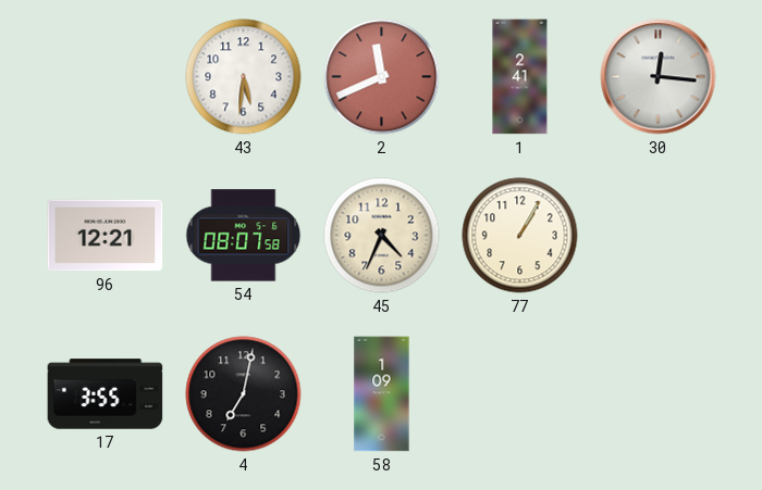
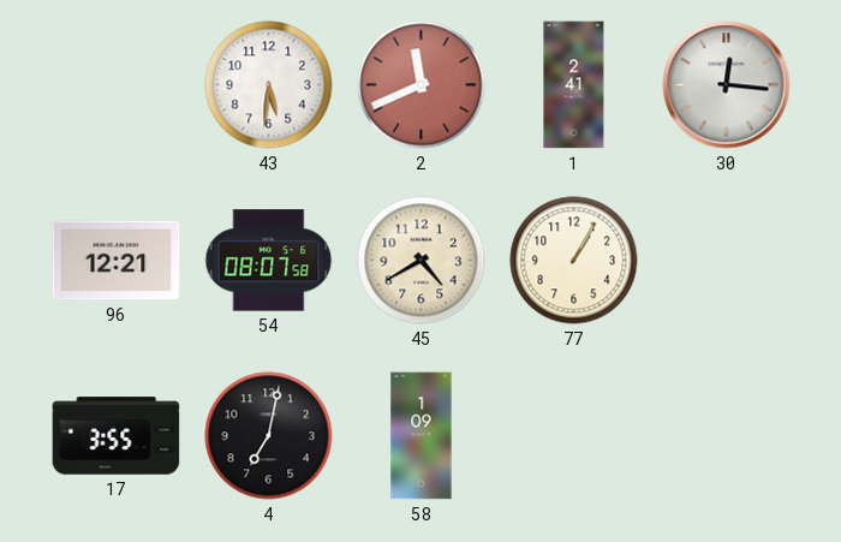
45: 4:34 -> 4:40
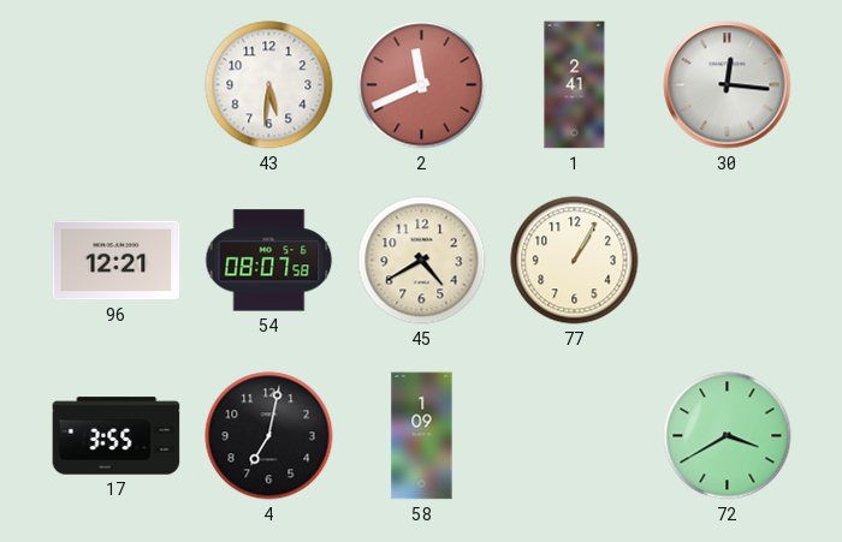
72: none -> 3:40
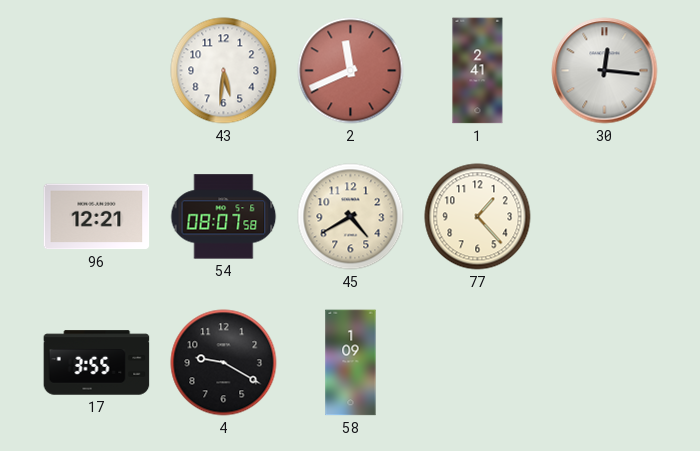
77: 1:05 -> 1:23
4: 7:02 -> 9:20
72: 3:40 -> none
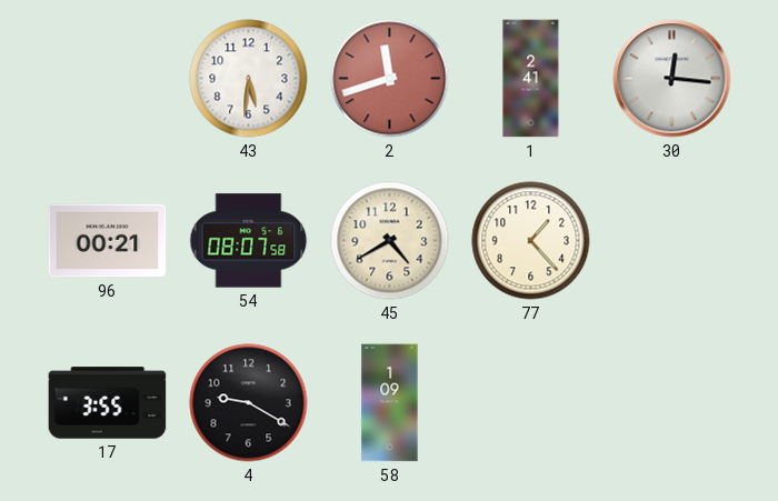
2: 11:41 -> 11:42
96: 12:21 -> 00:21
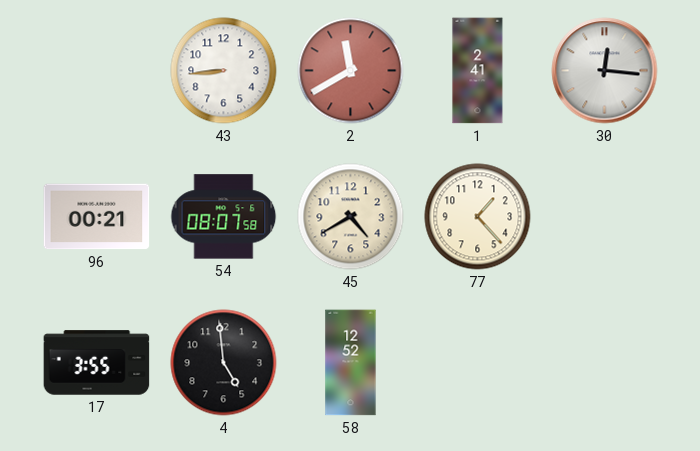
43: 5:31 -> 8:44
2: 11:42 -> 11:40
4: 9:20 -> 4:59
58: 1:09 -> 12:52
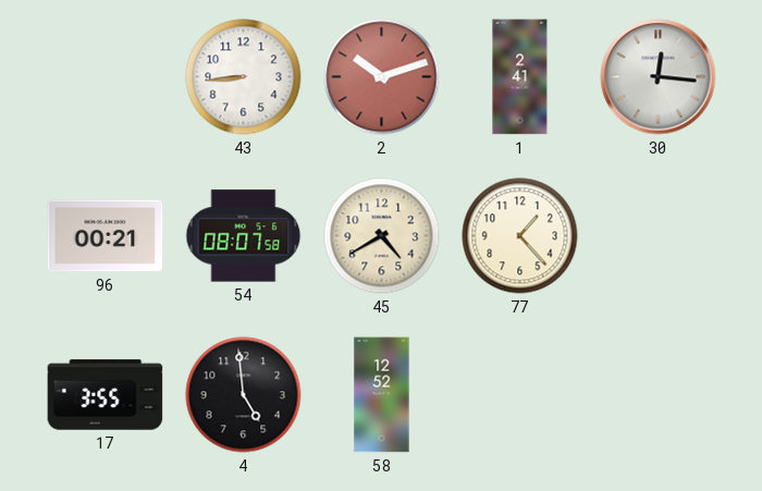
2: 11:40 -> 10:12
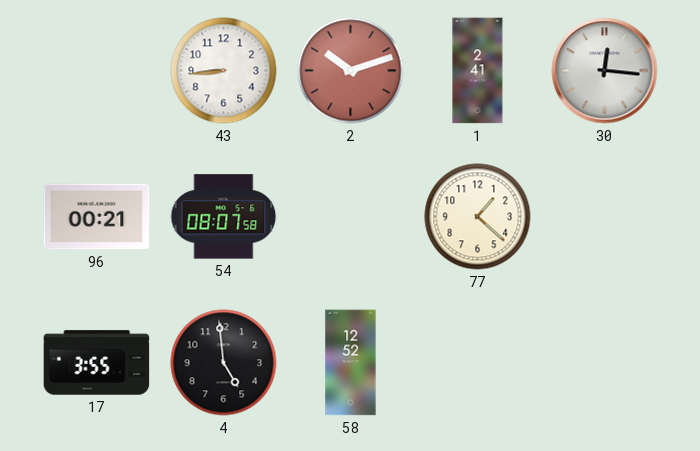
45: 4:40 -> none
77: 1:23 -> 1:22
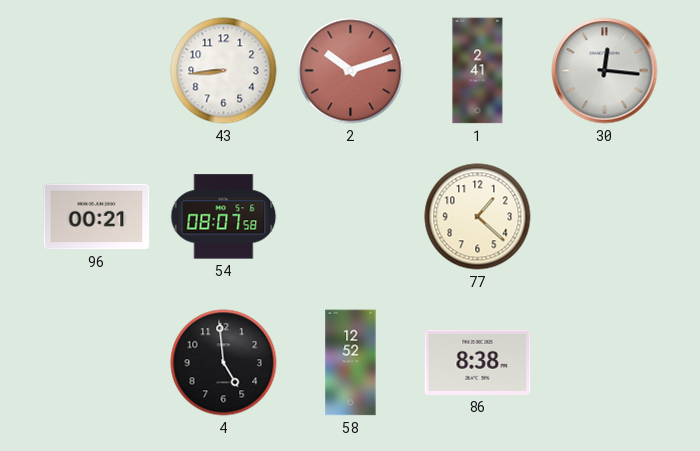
17: 3:55 -> none
86: none -> 8:38
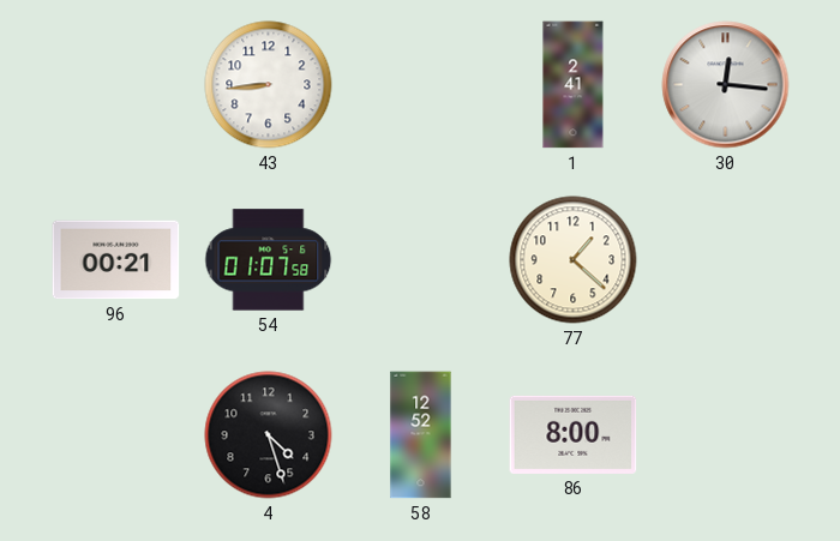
2: 10:12 -> none
54: 08:07 -> 01:07
4: 4:59 -> 4:27
86: 8:38 -> 8:00
